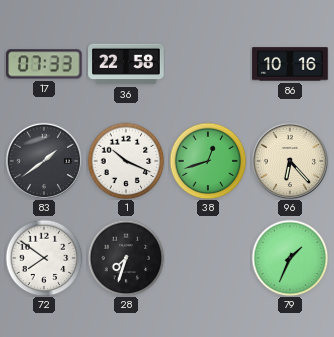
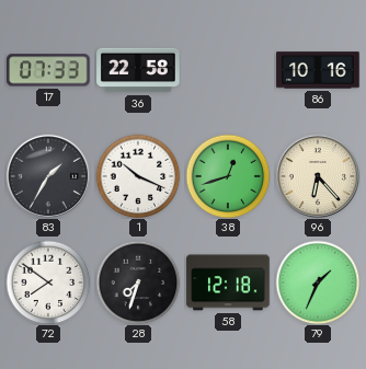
83: 1:39 -> 1:35
58: none -> 12:18
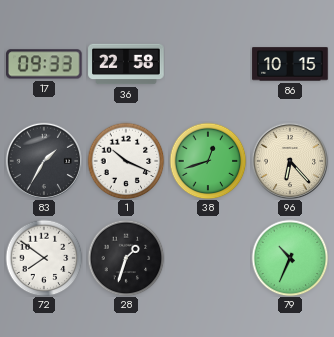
17: 07:33 -> 09:33
86: 10:16 -> 10:15
28: 7:33 -> 1:33
58: 12:18 -> none
79: 1:34 -> 10:34
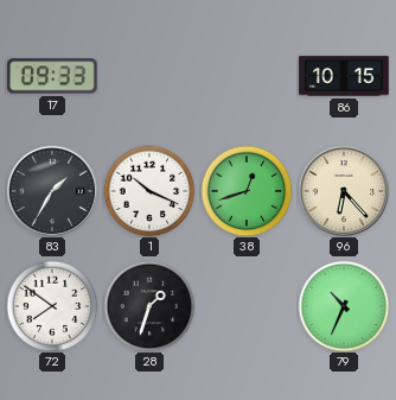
36: 22:58 -> none
